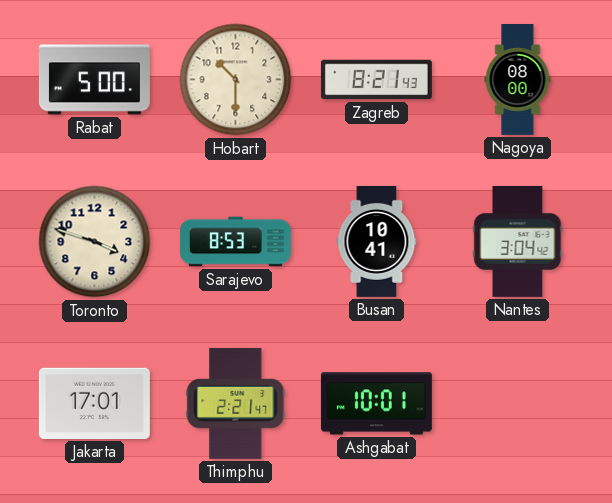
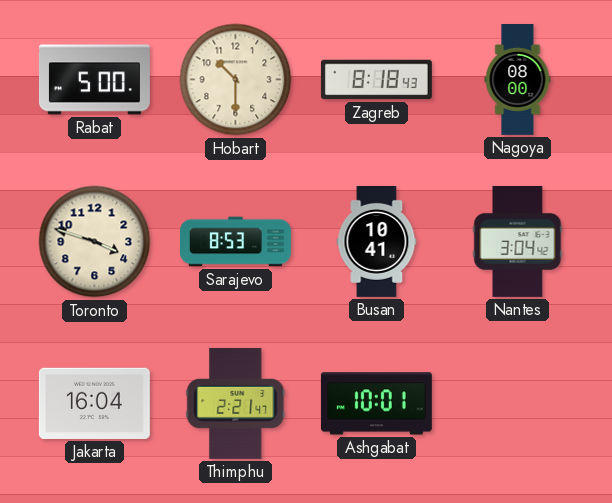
Zagreb: 8:21 -> 8:18
Jakarta: 17:01 -> 16:04
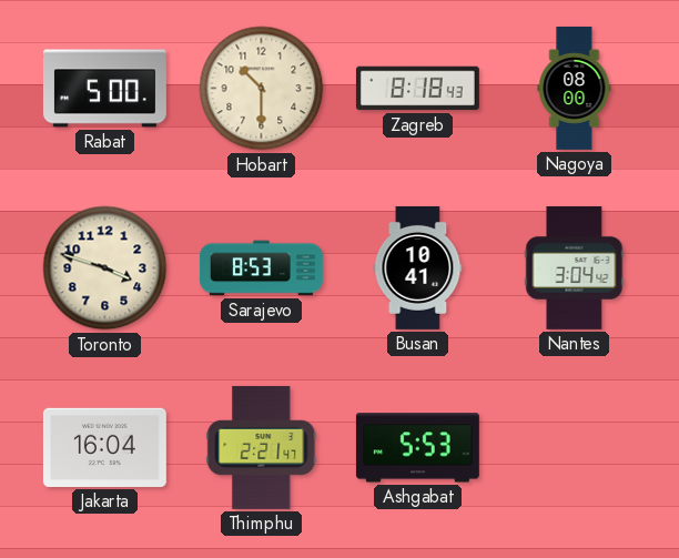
Ashgabat: 10:01 -> 5:53
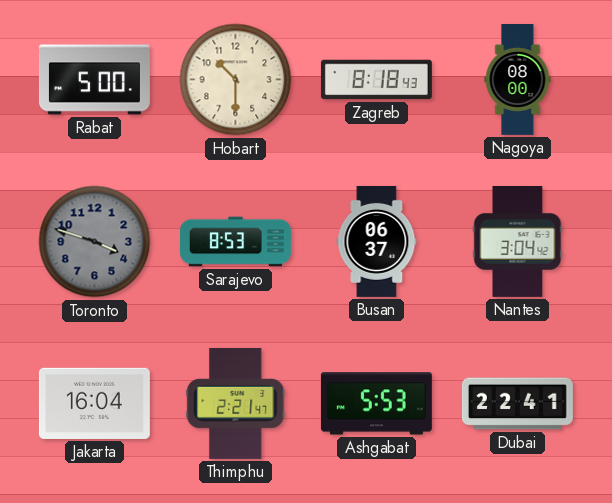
Toronto dial: cream -> grey
Busan: 10:41 -> 06:37
Dubai: none -> 22:41
